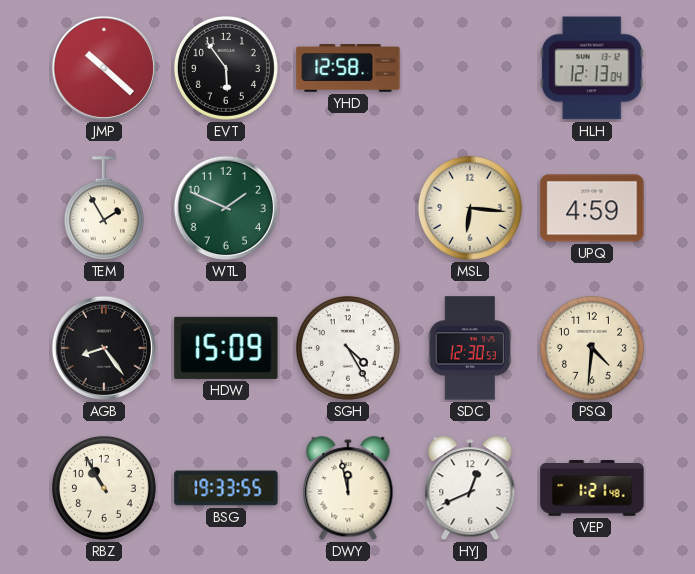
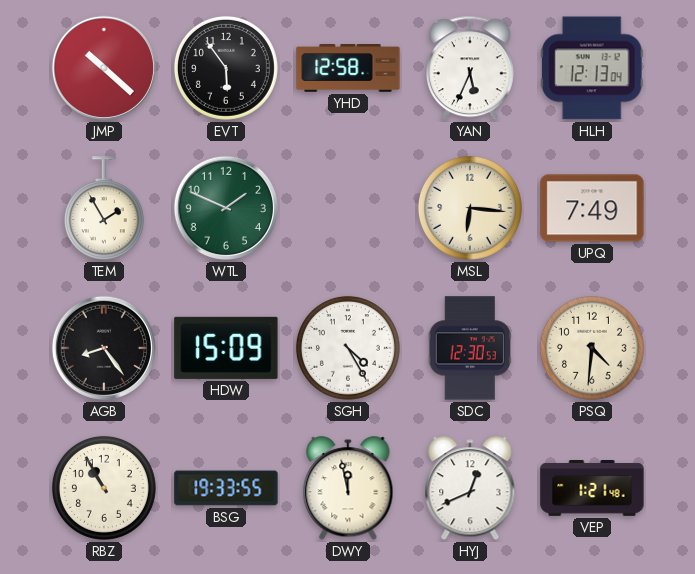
YAN: none -> 5:34
UPQ: 4:59 -> 7:49
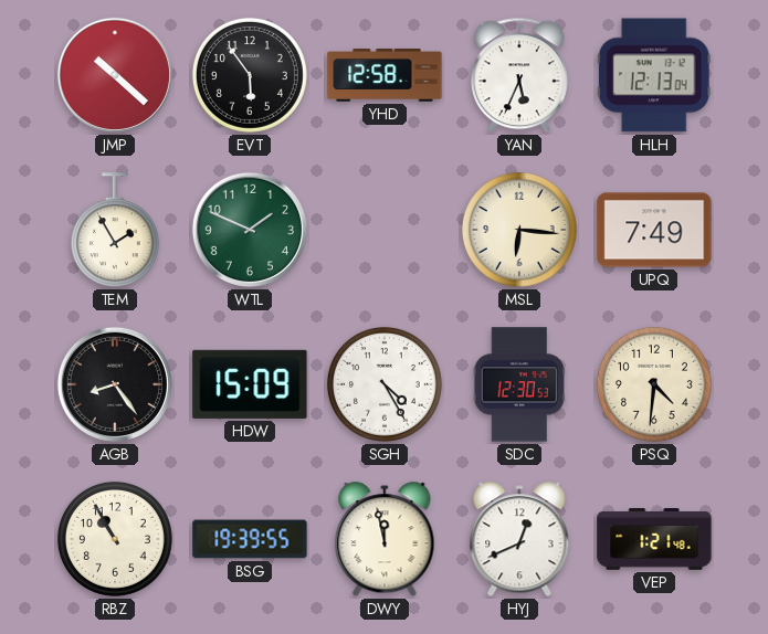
BSG: 19:33 -> 19:39
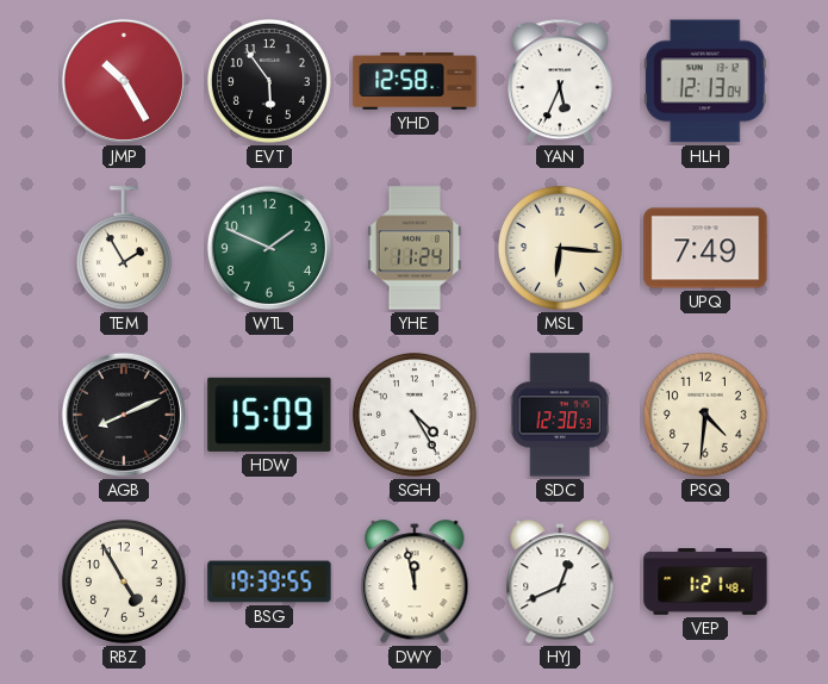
JMP: 10:22 -> 10:25
YHE: none -> 11:24
AGB: 8:24 -> 8:11
RBZ: 10:55 -> 4:55
